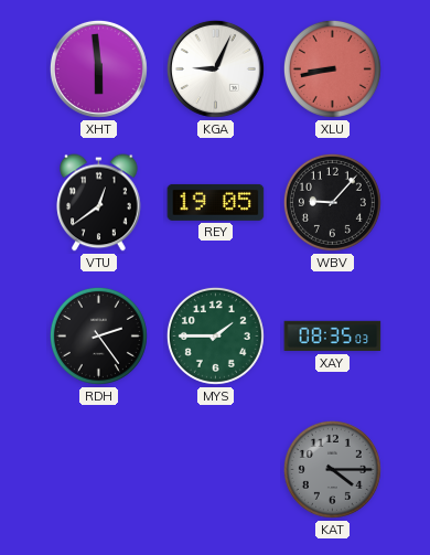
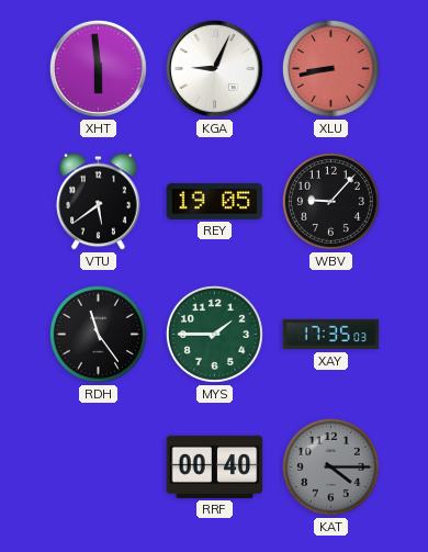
VTU: 12:39 -> 5:39
RDH: 2:24 -> 11:24
XAY: 08:35 -> 17:35
RRF: none -> 00:40
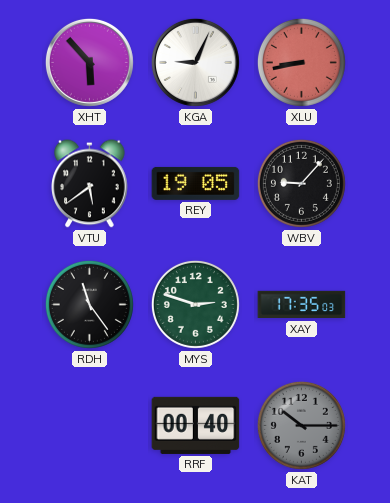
XHT: 5:59 -> 5:53
MYS: 1:45 -> 2:48
KAT: 4:15 -> 10:15
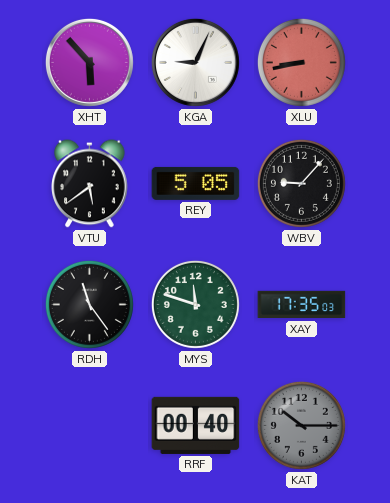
REY: 19:05 -> 5:05
MYS: 2:48 -> 11:48
